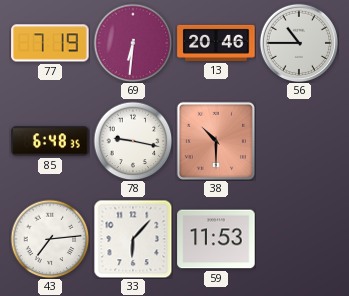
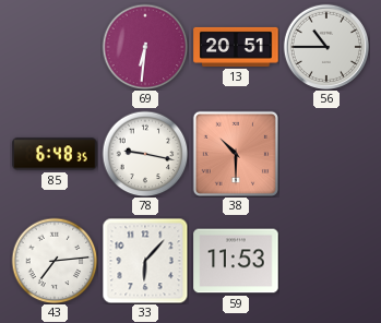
77: 7:19 -> none
13: 20:46 -> 20:51
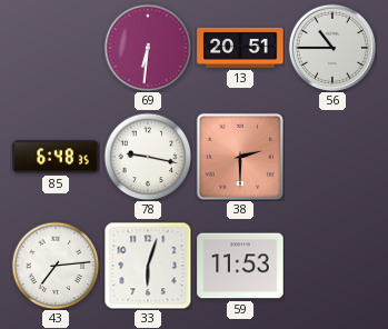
38: 10:30 -> 2:30
33: 6:07 -> 6:03
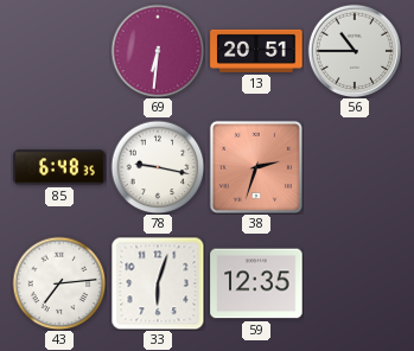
38: 2:30 -> 2:33
59: 11:53 -> 12:35
